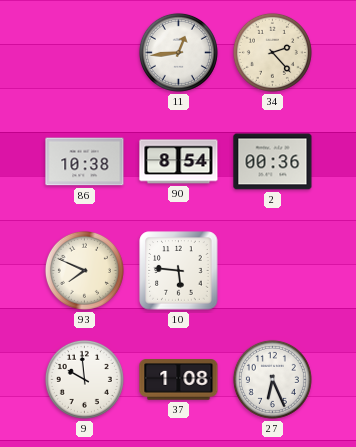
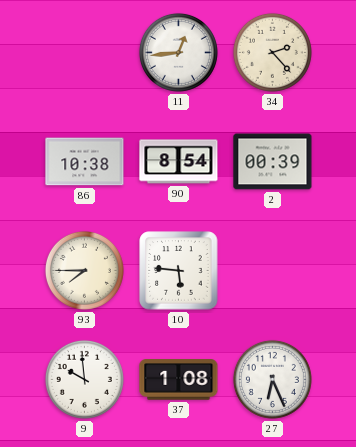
2: 00:36 -> 00:39
93: 7:49 -> 7:45
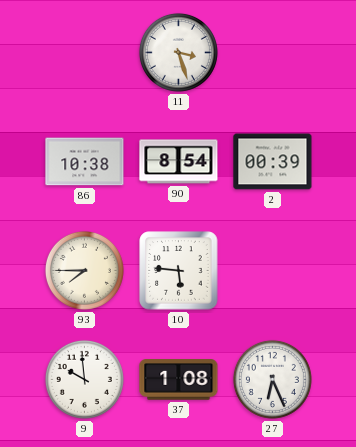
11: 12:44 -> 3:27
34: 2:23 -> none
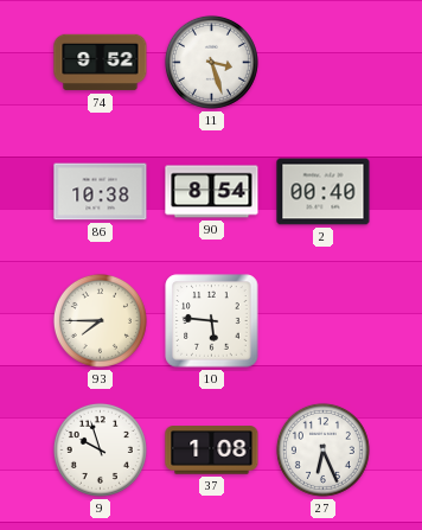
74: none -> 9:52
2: 00:39 -> 00:40
9: 9:59 -> 9:57
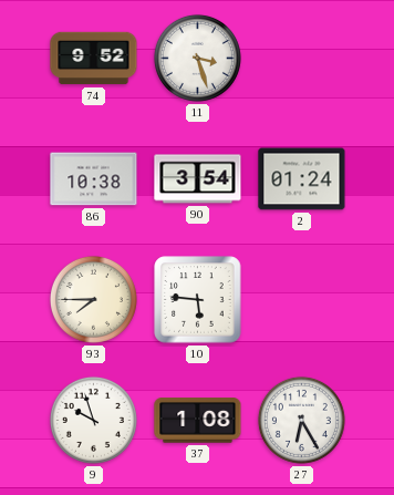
90: 8:54 -> 3:54
2: 00:40 -> 01:24
27: 6:26 -> 6:25
